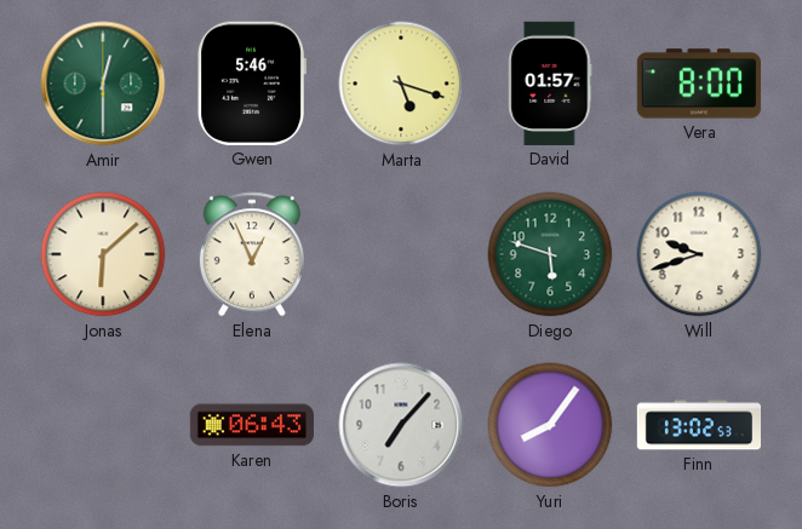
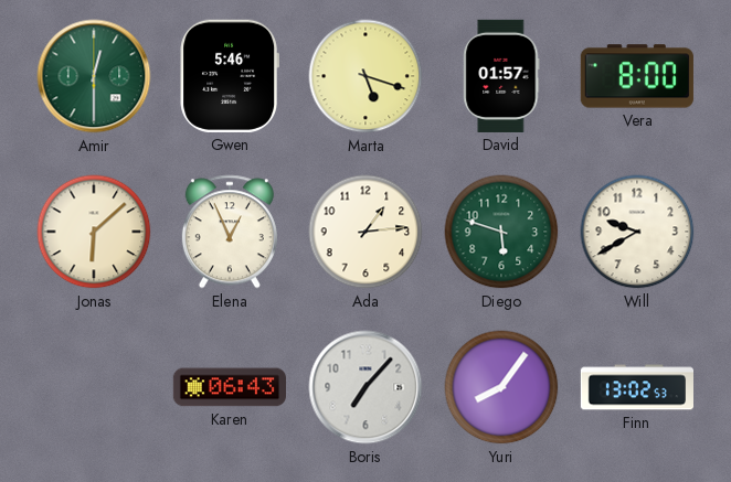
Ada: none -> 1:14
Will: 9:42 -> 9:40
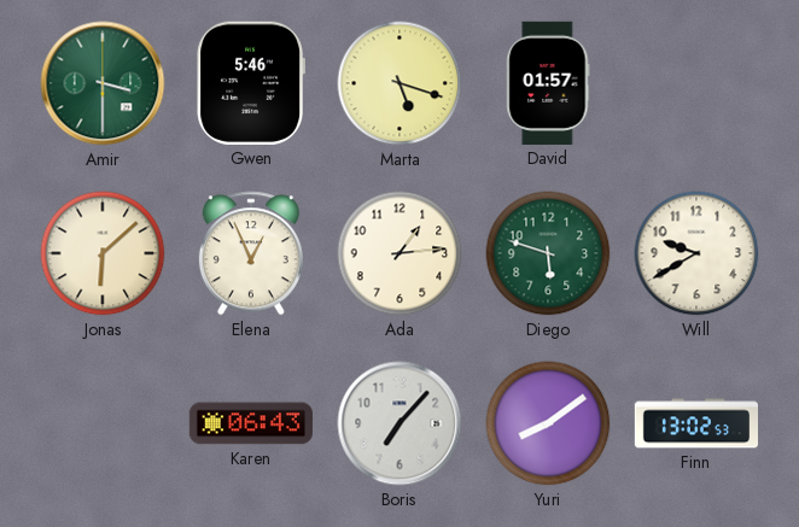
Amir: 12:30 -> 3:30
Vera: 8:00 -> none
Yuri: 8:06 -> 8:09
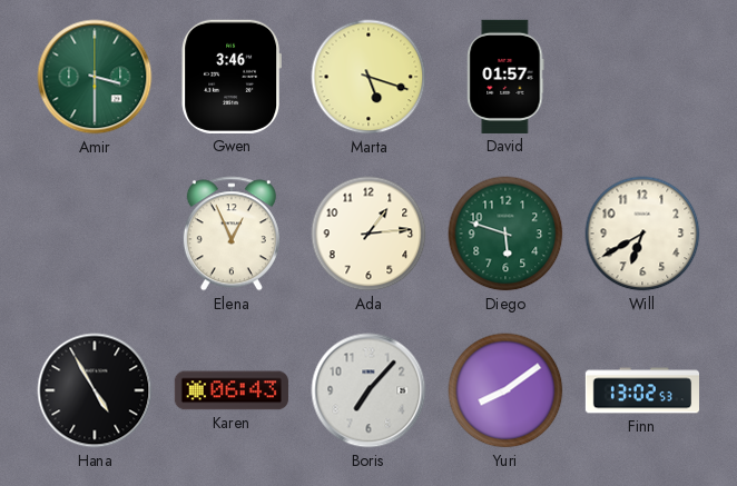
Gwen: 5:46 -> 3:46
Jonas: 6:08 -> none
Will: 9:40 -> 6:40
Hana: none -> 4:55
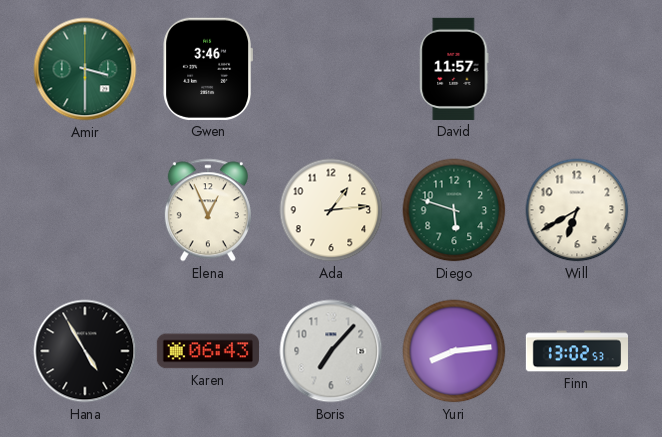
Marta: 5:18 -> none
David: 01:57 -> 11:57
Yuri: 8:09 -> 8:14
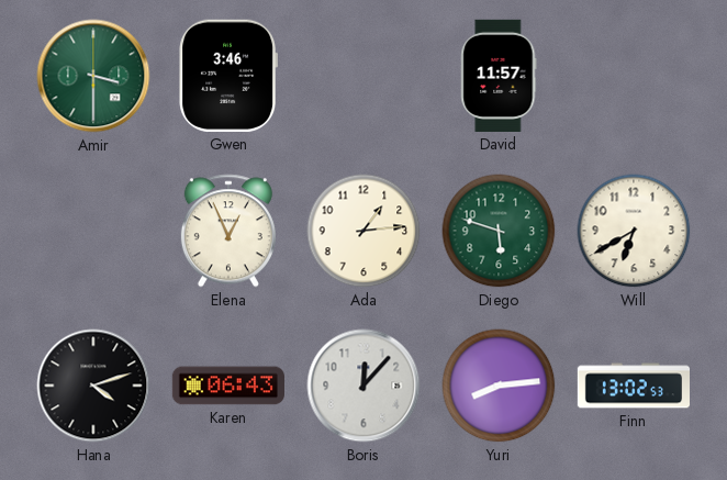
Hana: 4:55 -> 4:12
Boris: 7:07 -> 12:07
